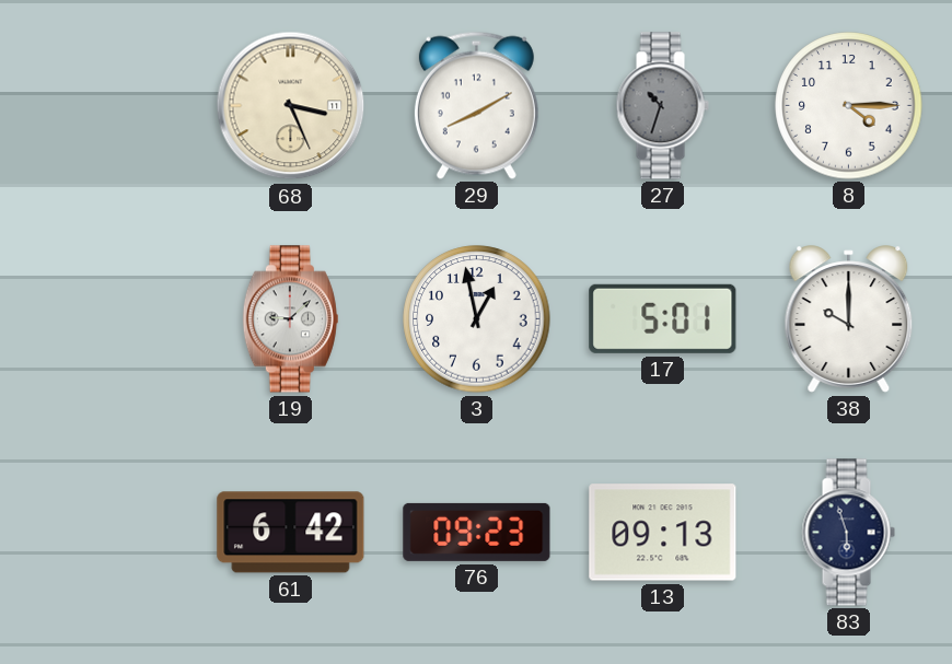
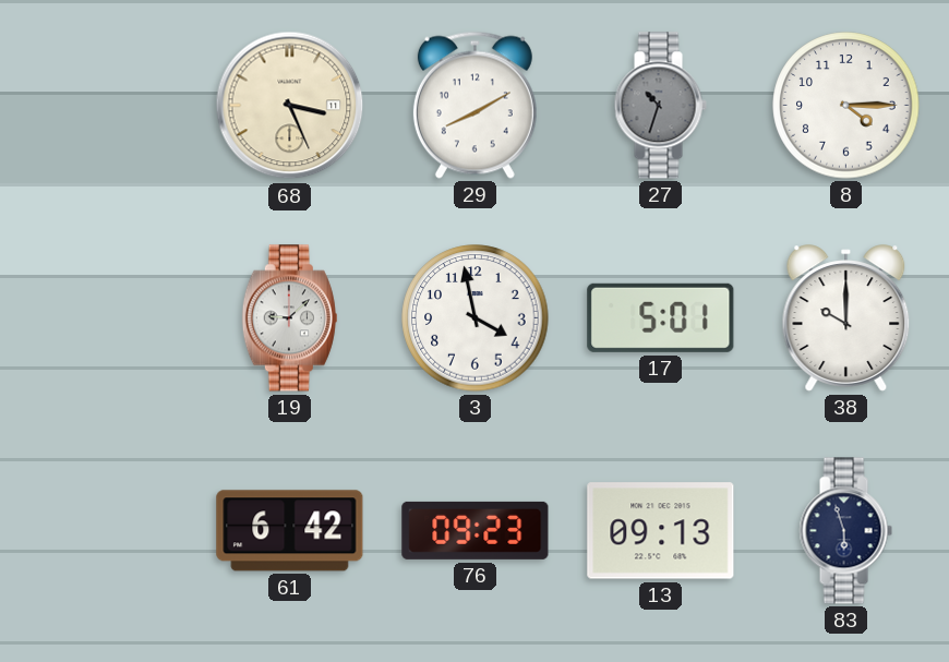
3: 12:58 -> 3:58
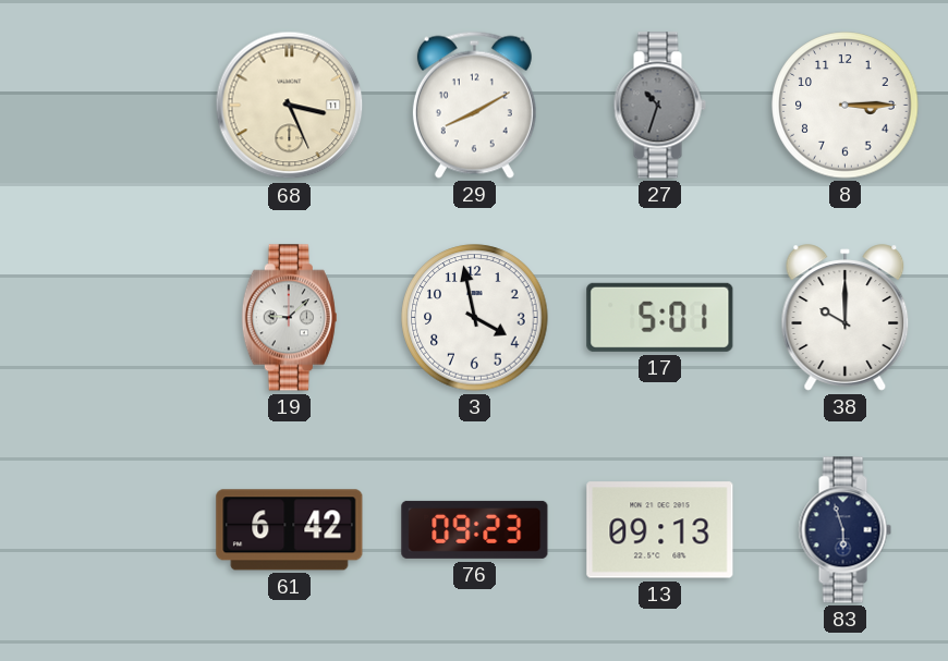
8: 4:15 -> 3:15
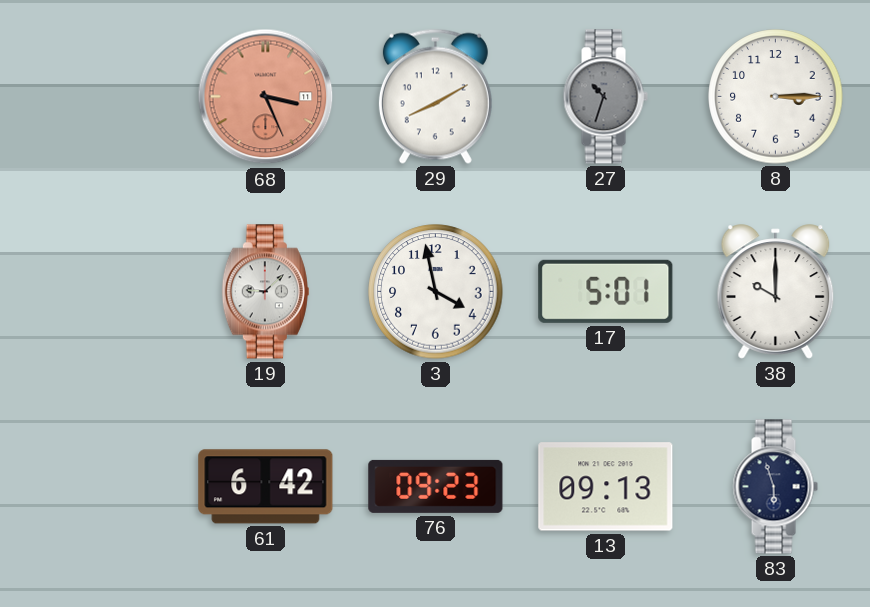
68 dial: cream -> salmon
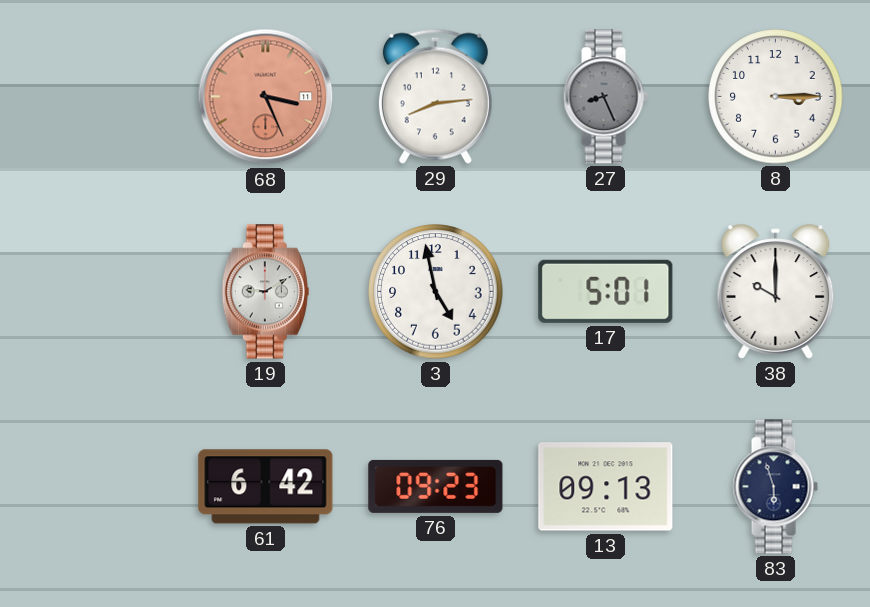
29: 8:10 -> 8:14
27: 10:33 -> 8:26
19: 9:08 -> 9:10
3: 3:58 -> 4:58
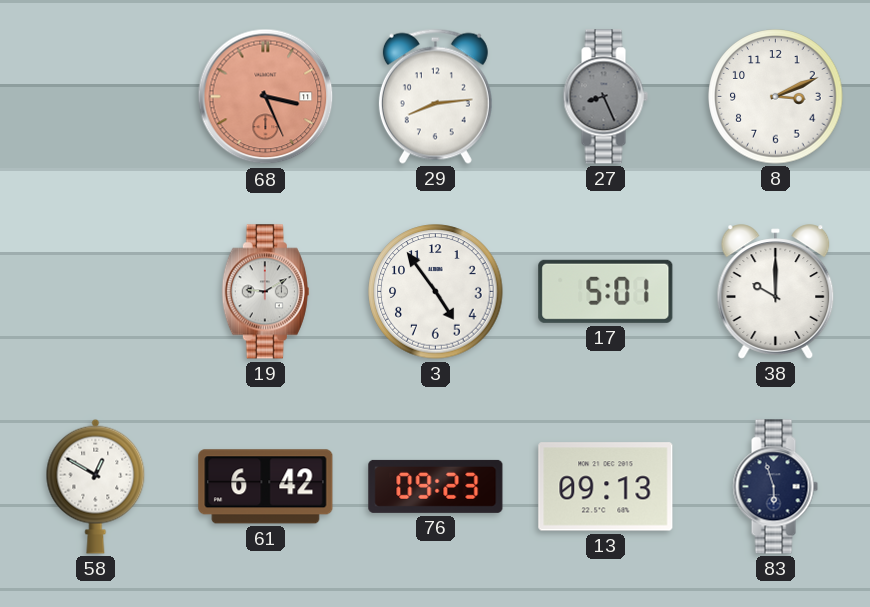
8: 3:15 -> 3:11
3: 4:58 -> 4:54
58: none -> 12:50
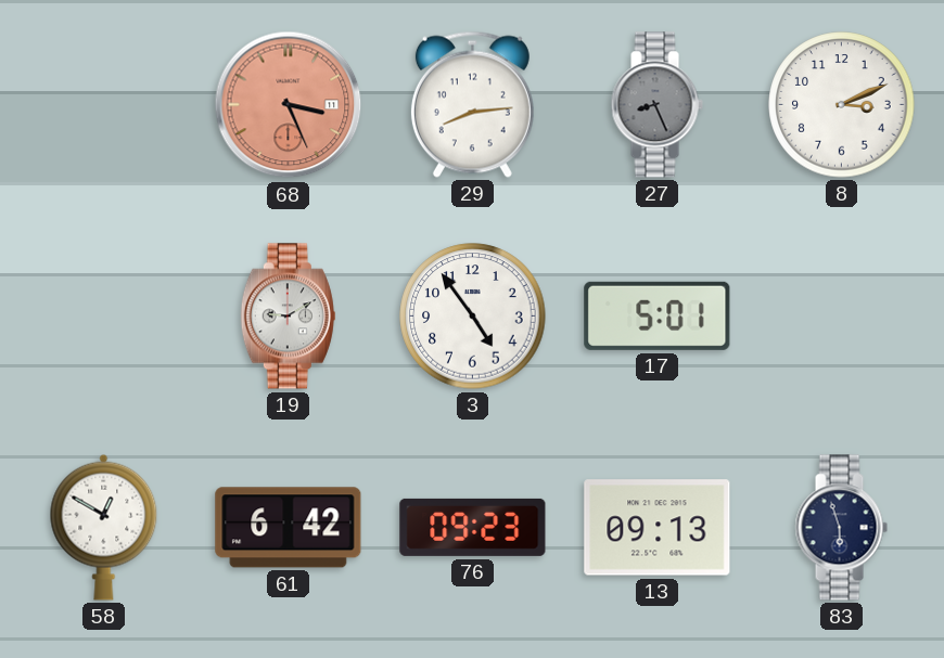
38: 10:00 -> none
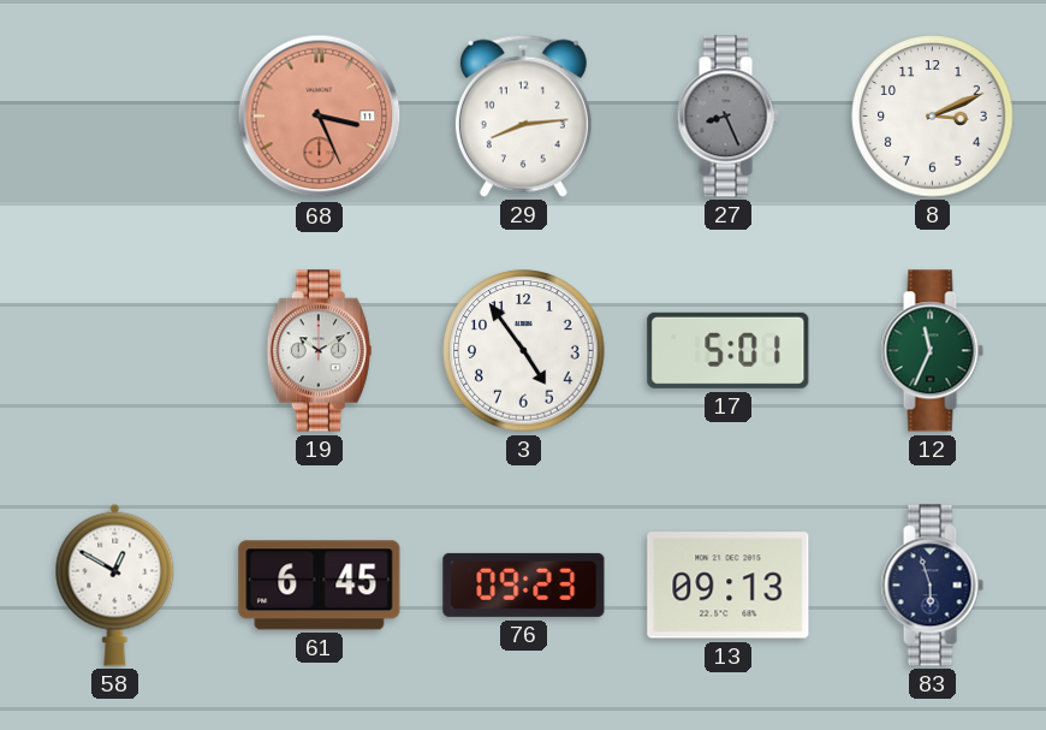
19: 9:10 -> 10:10
12: none -> 11:34
61: 6:42 -> 6:45
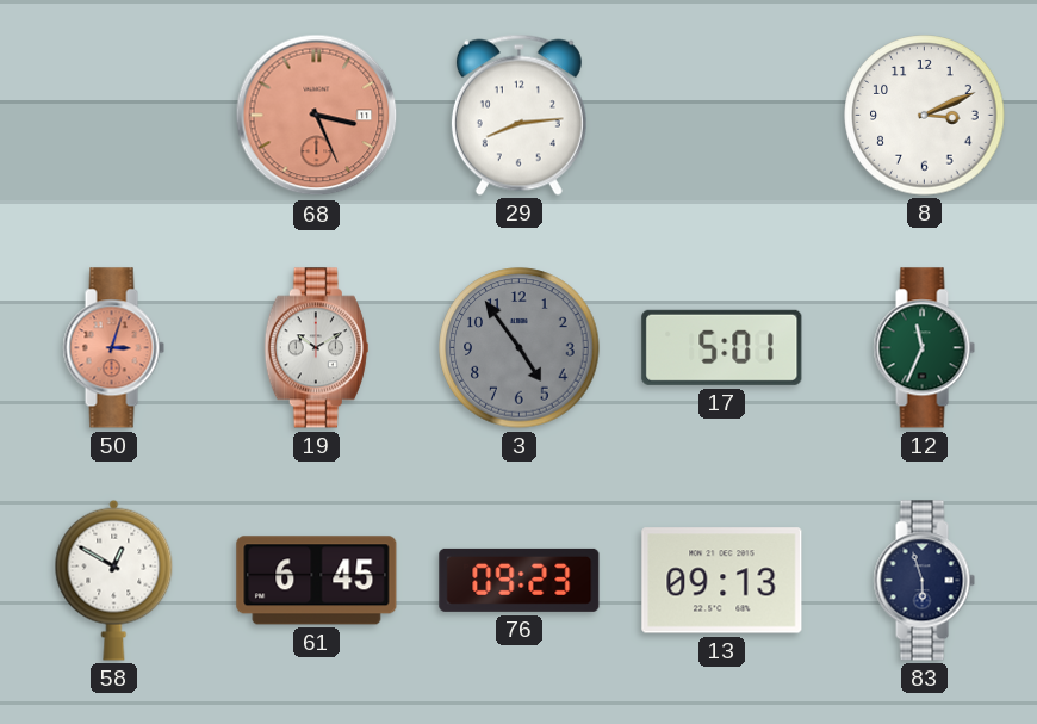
27: 8:26 -> none
50: none -> 3:03
3 dial: white -> grey
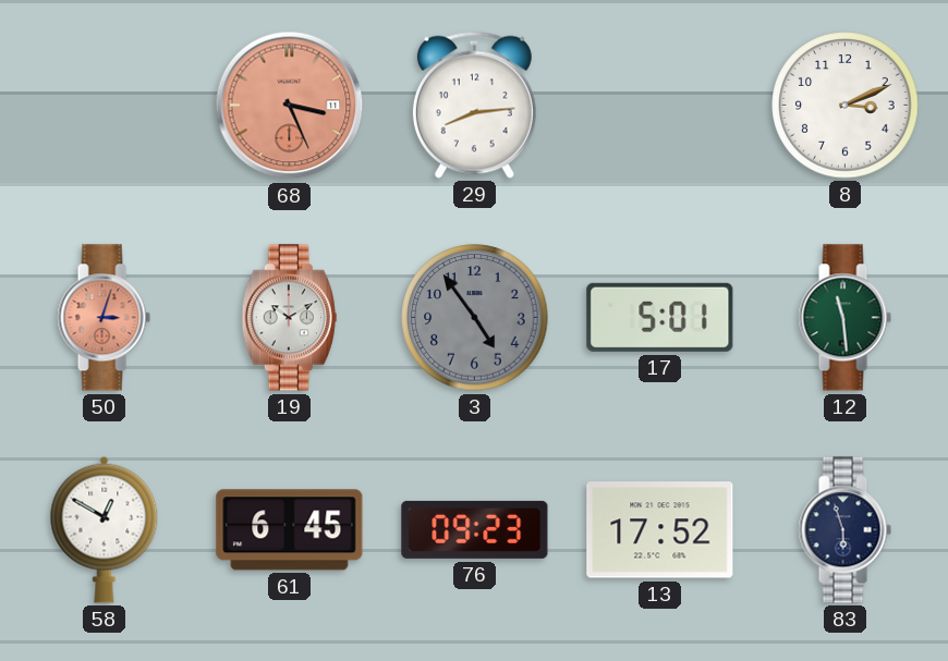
12: 11:34 -> 11:29
13: 09:13 -> 17:52
